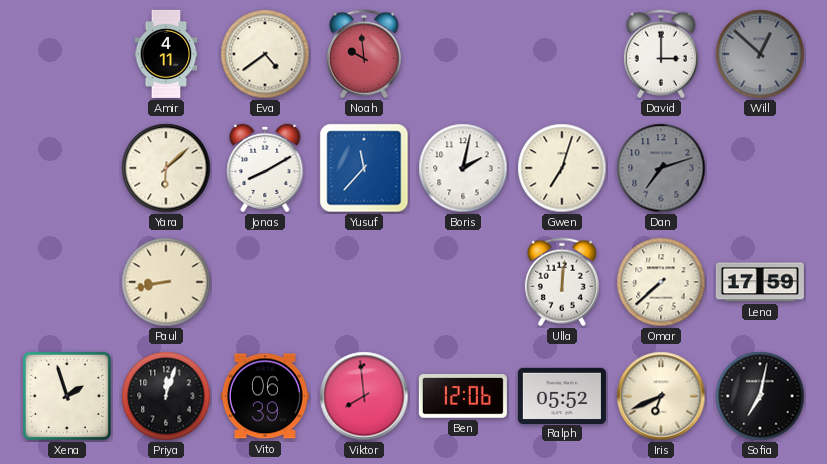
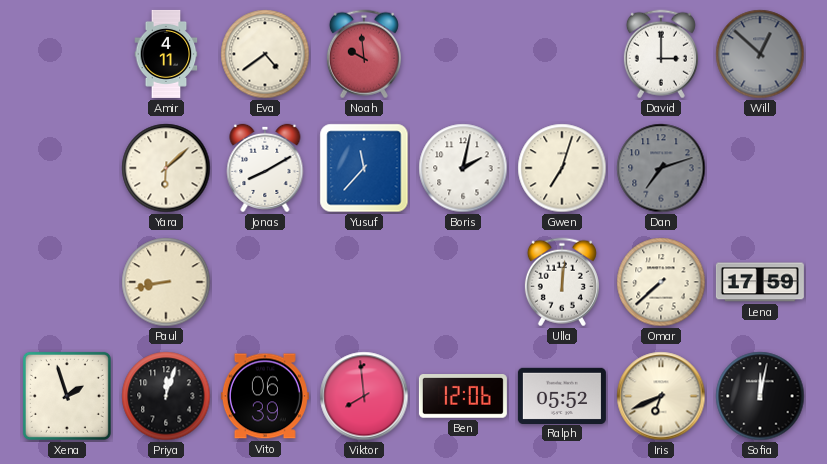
Sofia: 7:02 -> 12:02
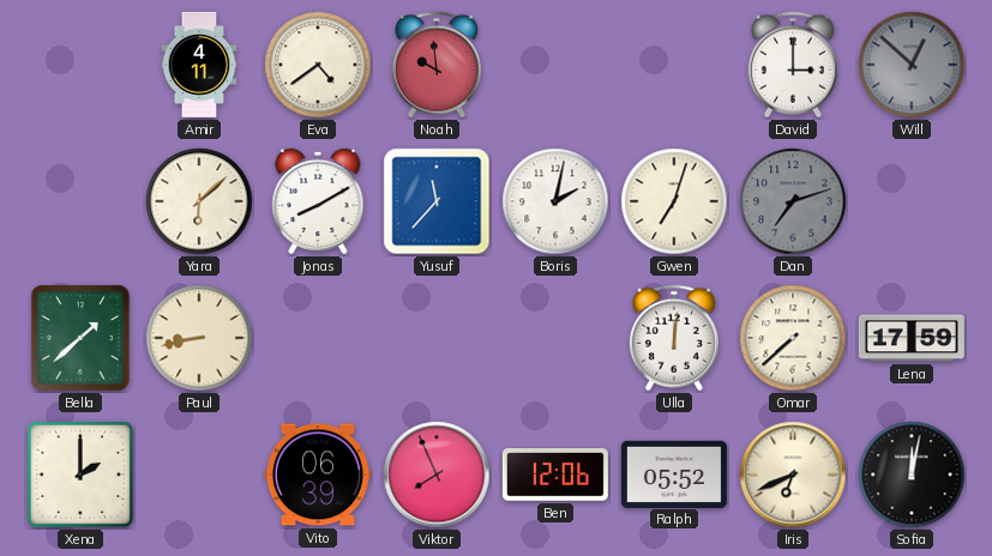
Bella: none -> 1:38
Xena: 1:57 -> 2:00
Priya: 12:03 -> none
Viktor: 7:59 -> 7:56
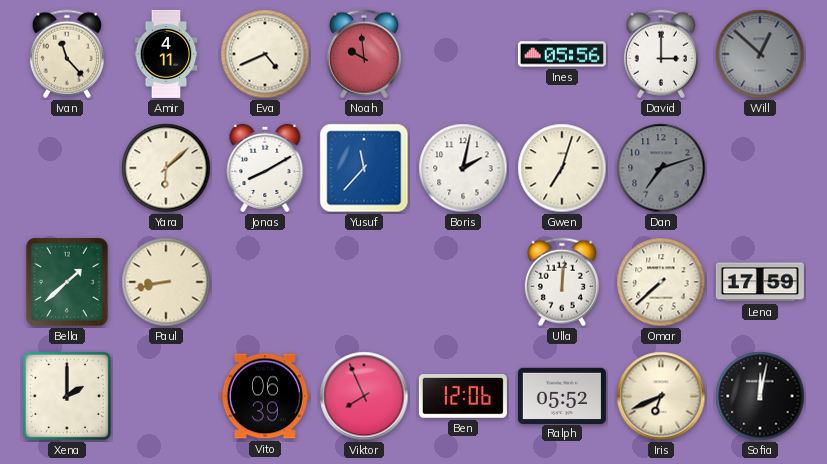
Ivan: none -> 11:23
Eva: 4:39 -> 4:41
Ines: none -> 05:56
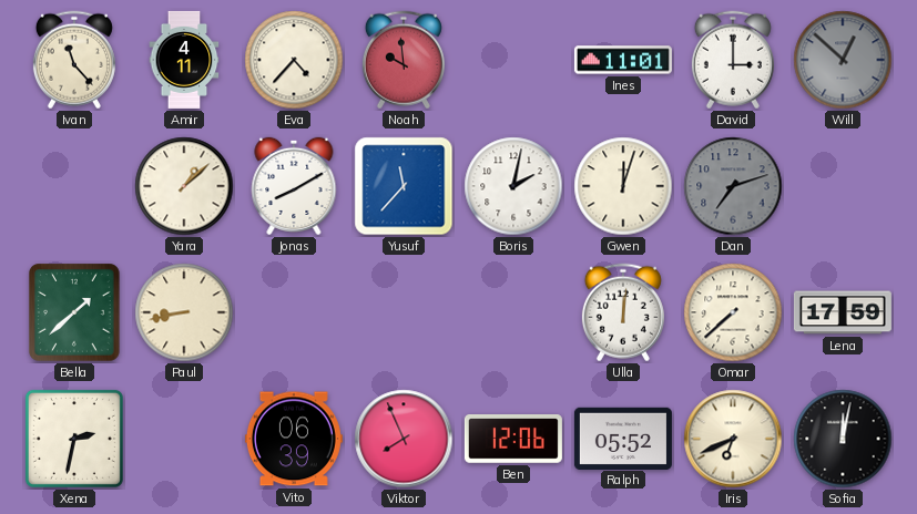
Eva: 4:41 -> 4:37
Ines: 05:56 -> 11:01
Yara: 6:08 -> 1:08
Gwen: 7:03 -> 12:03
Xena: 2:00 -> 2:32
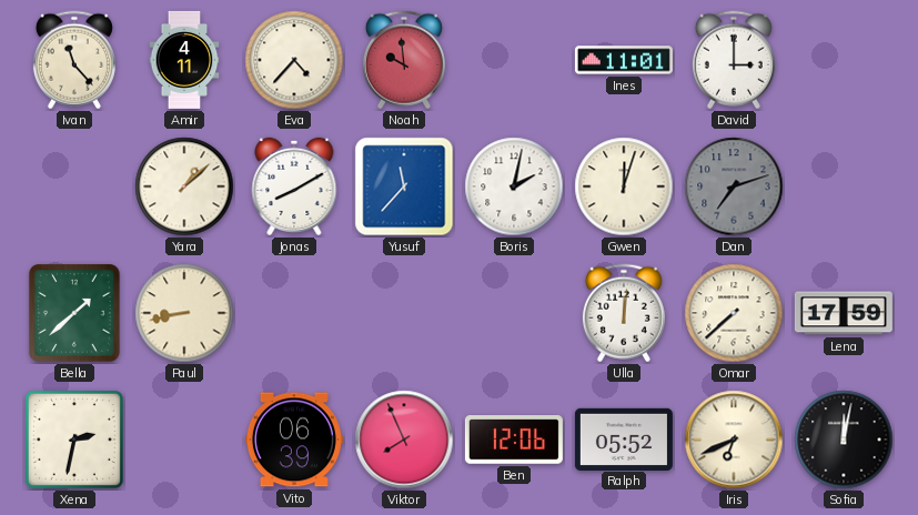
Will: 12:52 -> none
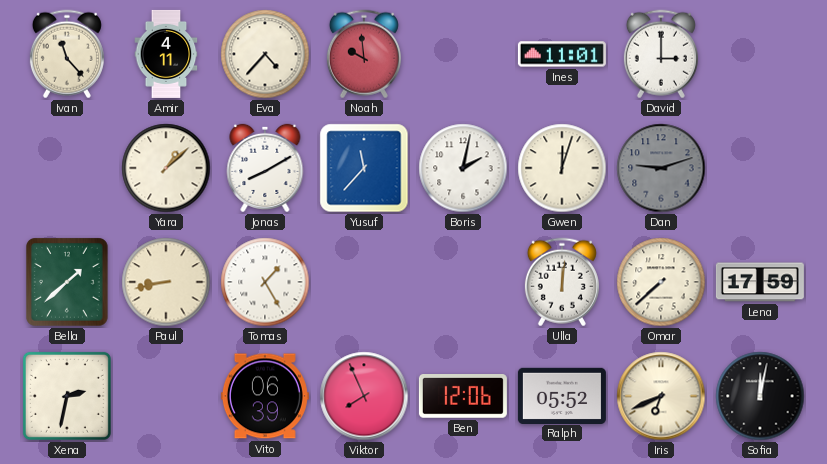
Dan: 7:12 -> 9:12
Tomas: none -> 1:25
